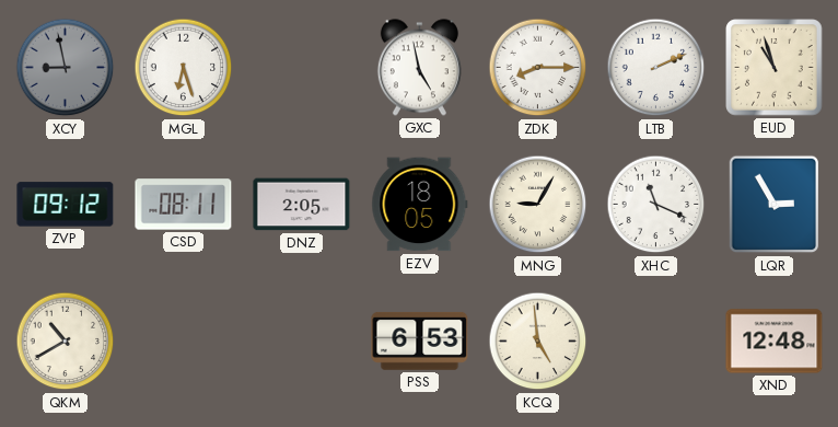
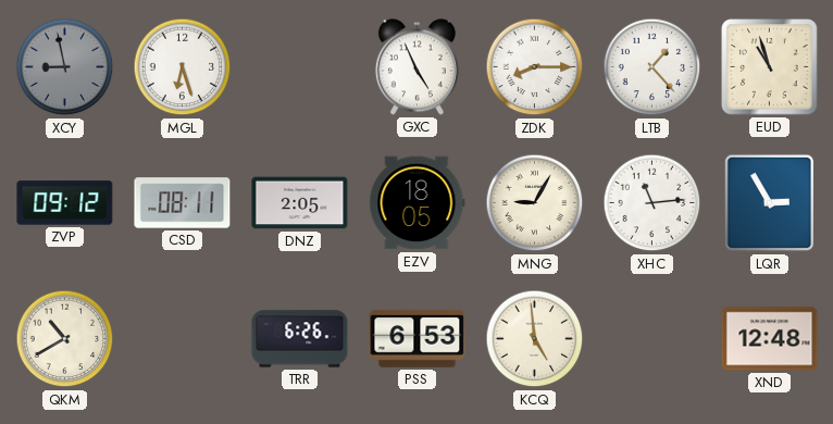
GXC: 4:58 -> 4:56
LTB: 2:11 -> 1:23
XHC: 11:19 -> 11:14
TRR: none -> 6:26
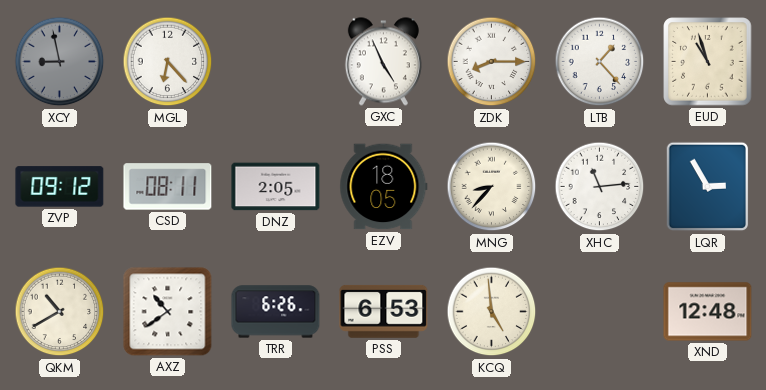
MGL: 6:27 -> 6:23
MNG: 9:05 -> 8:37
AXZ: none -> 10:39
